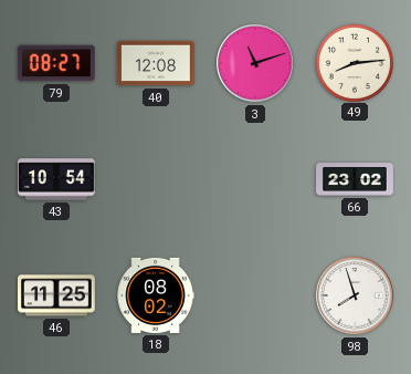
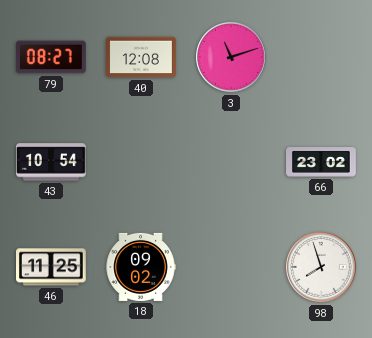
49: 8:14 -> none
18: 08:02 -> 09:02
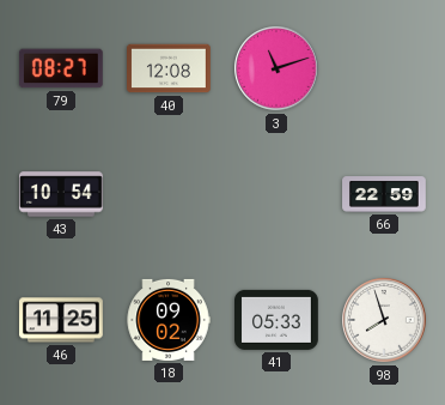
66: 23:02 -> 22:59
41: none -> 05:33
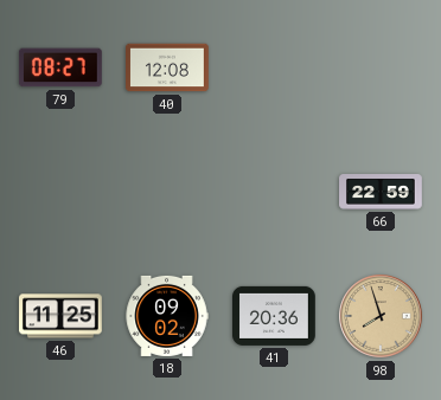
3: 11:12 -> none
43: 10:54 -> none
41: 05:33 -> 20:36
98 dial: white -> champagne
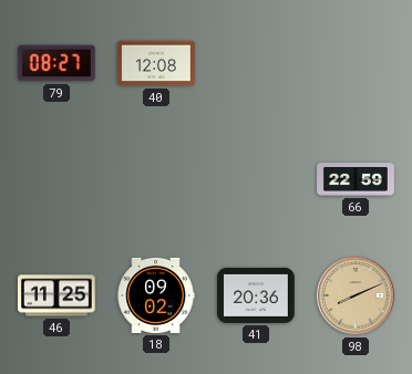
98: 7:57 -> 8:11
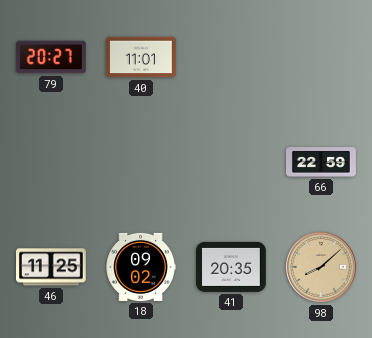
79: 08:27 -> 20:27
40: 12:08 -> 11:01
41: 20:36 -> 20:35
98: 8:11 -> 8:08
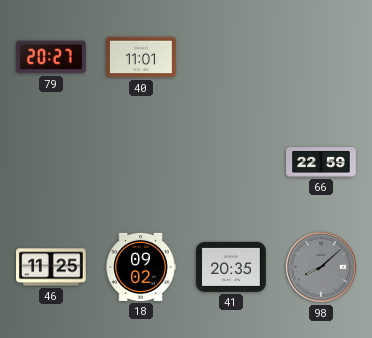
98 dial: champagne -> grey
